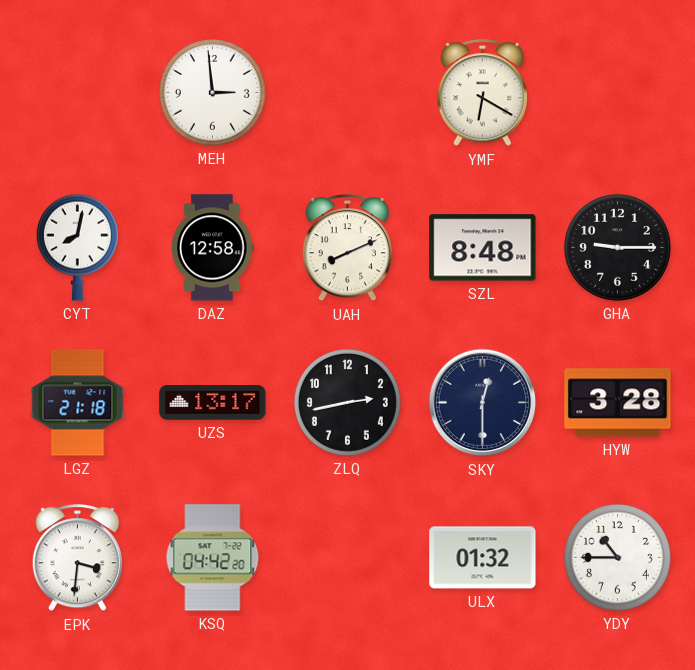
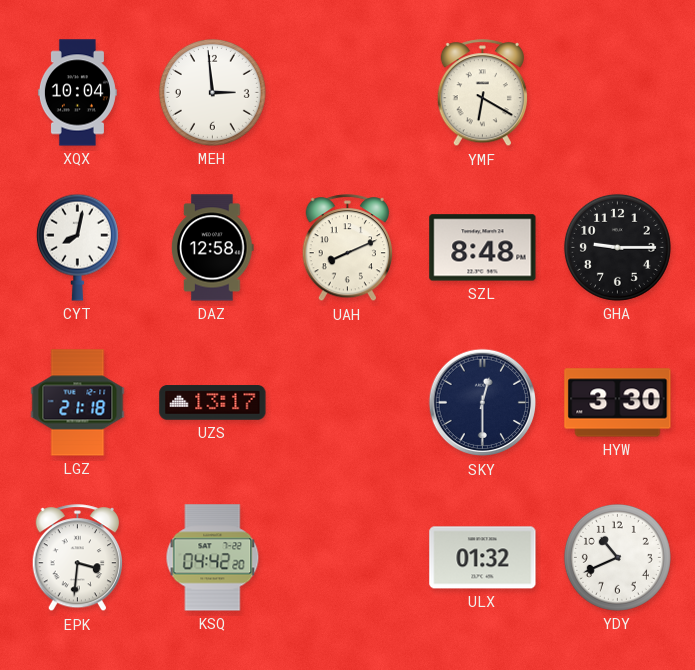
XQX: none -> 10:04
ZLQ: 2:43 -> none
HYW: 3:28 -> 3:30
YDY: 10:45 -> 10:41
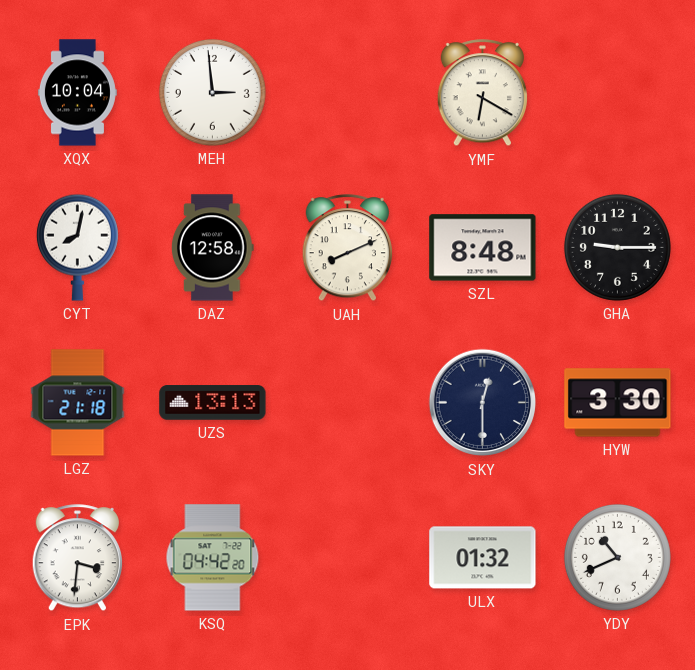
UZS: 13:17 -> 13:13
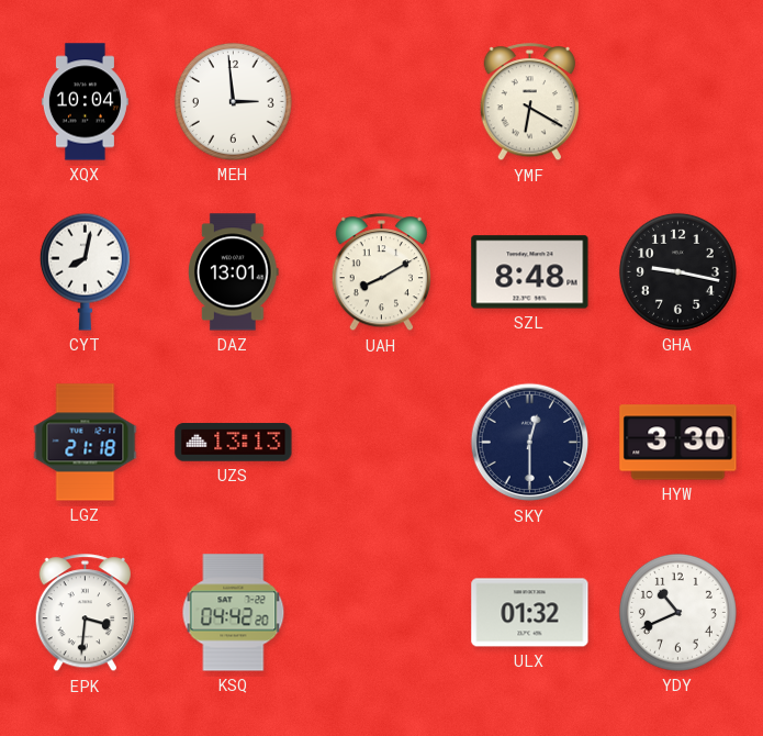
DAZ: 12:58 -> 13:01
UAH: 8:11 -> 8:10
GHA: 9:15 -> 9:17
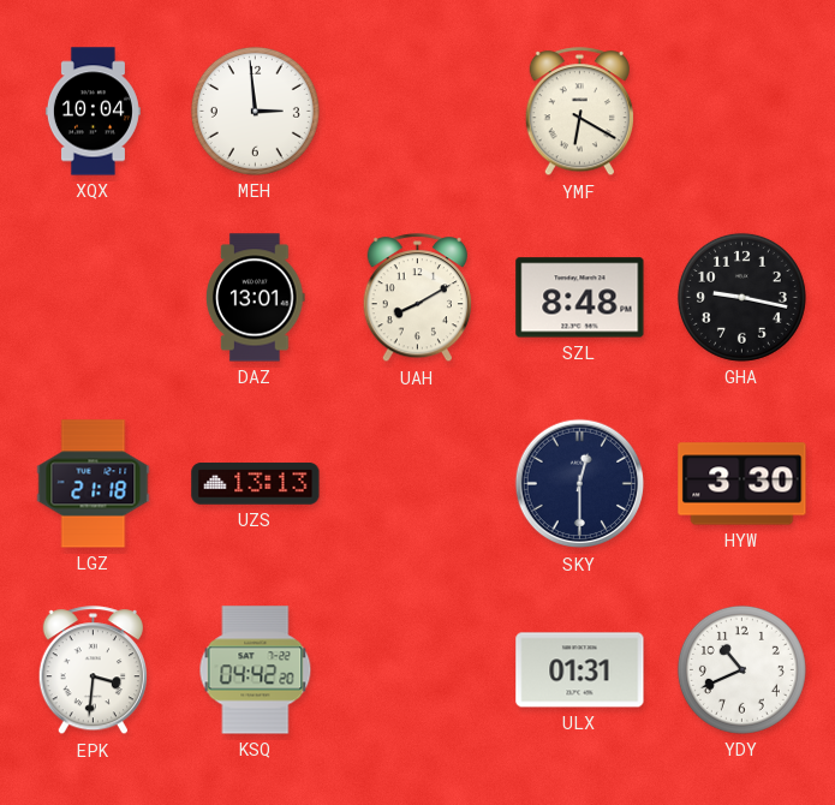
CYT: 8:02 -> none
ULX: 01:32 -> 01:31
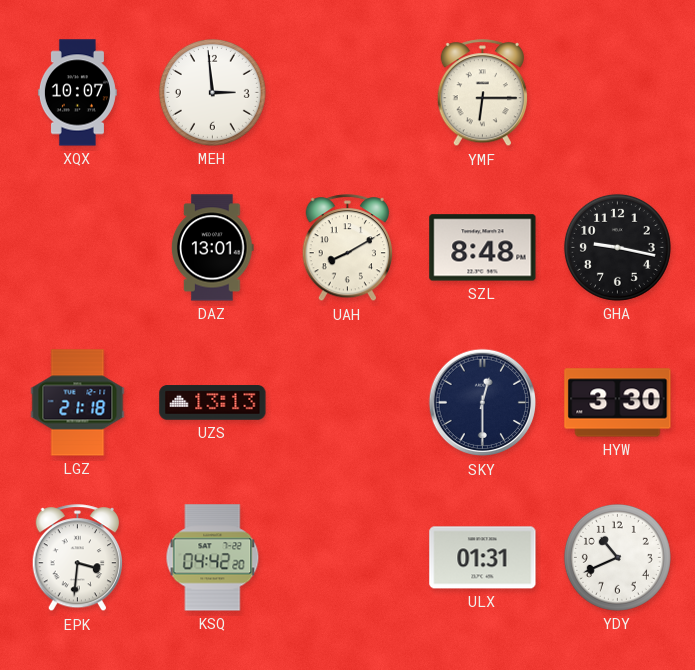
XQX: 10:04 -> 10:07
YMF: 6:20 -> 6:15
